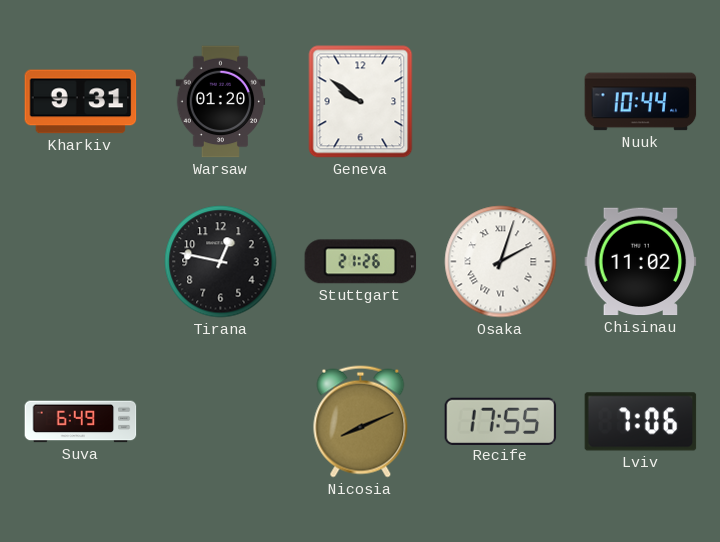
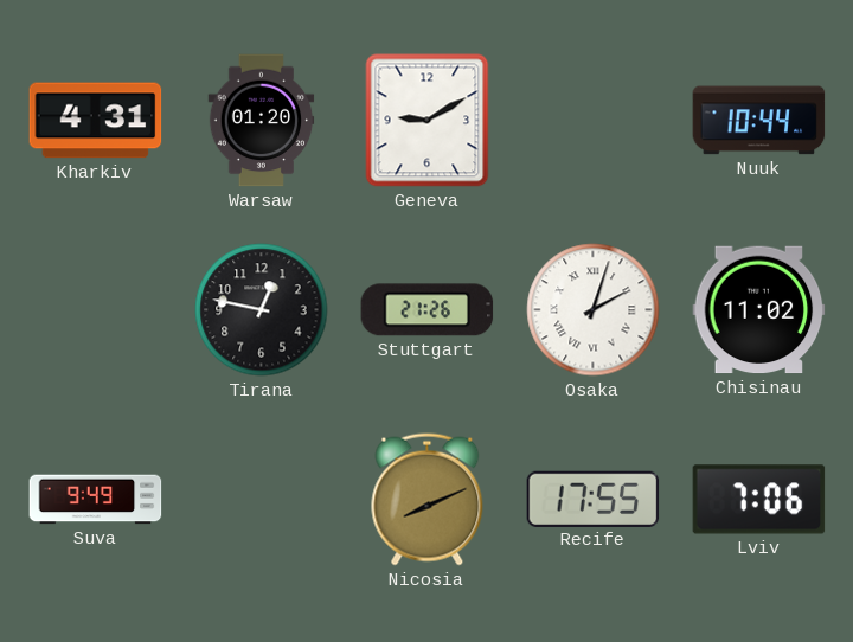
Kharkiv: 9:31 -> 4:31
Geneva: 9:51 -> 9:10
Suva: 6:49 -> 9:49
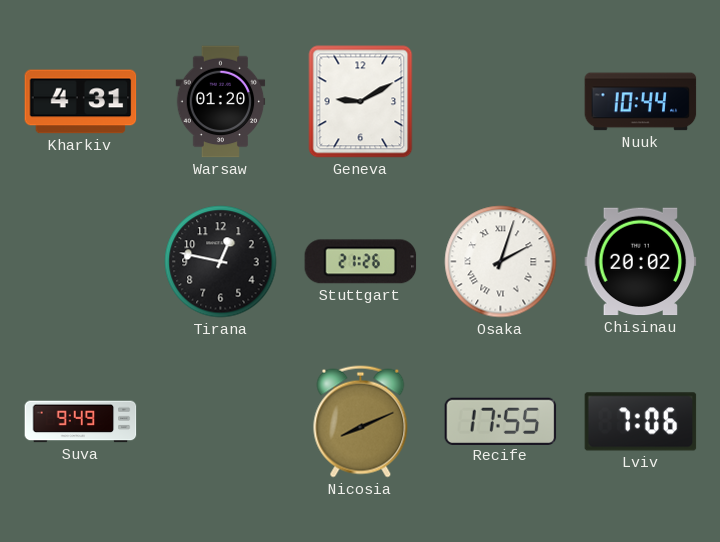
Chisinau: 11:02 -> 20:02
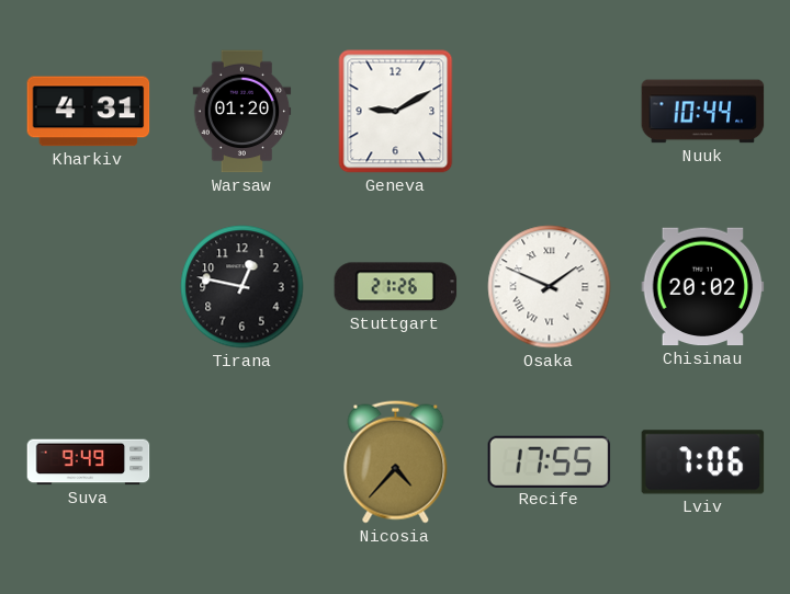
Osaka: 2:03 -> 1:49
Nicosia: 8:11 -> 4:37
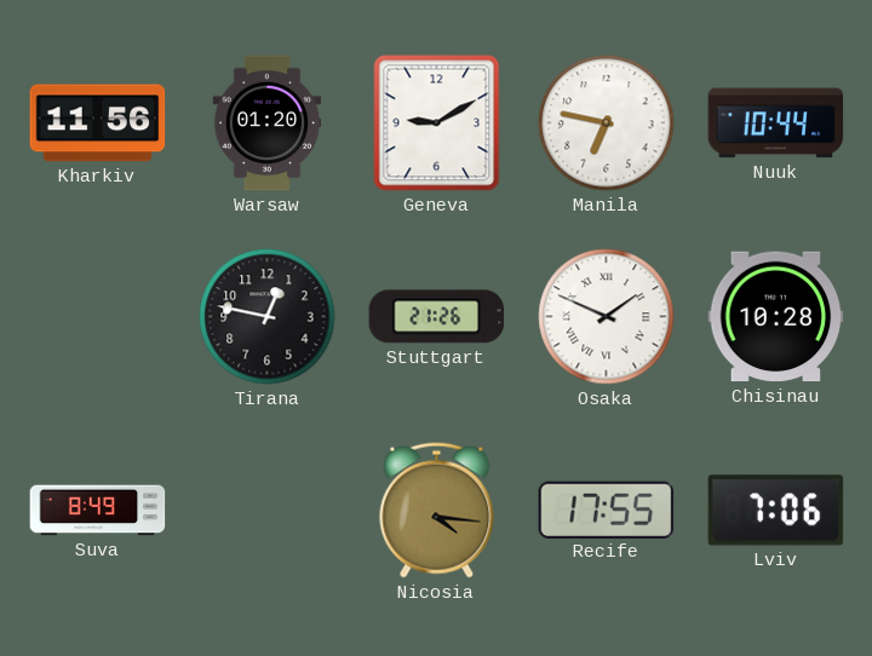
Kharkiv: 4:31 -> 11:56
Manila: none -> 6:47
Chisinau: 20:02 -> 10:28
Suva: 9:49 -> 8:49
Nicosia: 4:37 -> 4:16
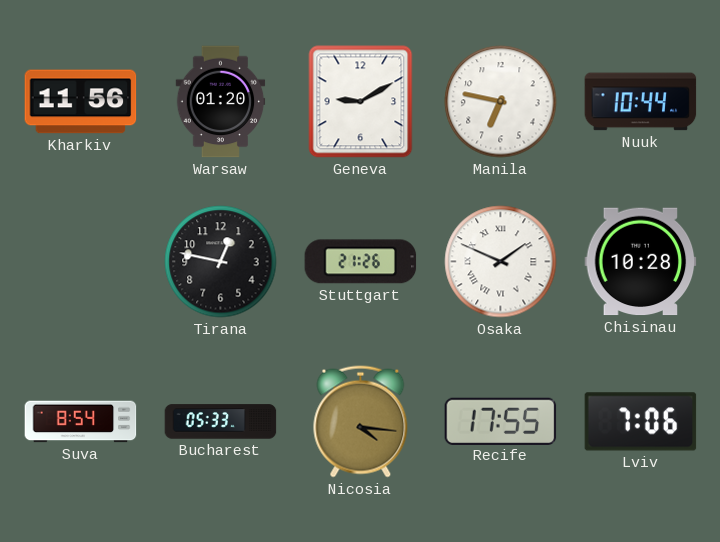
Suva: 8:49 -> 8:54
Bucharest: none -> 05:33
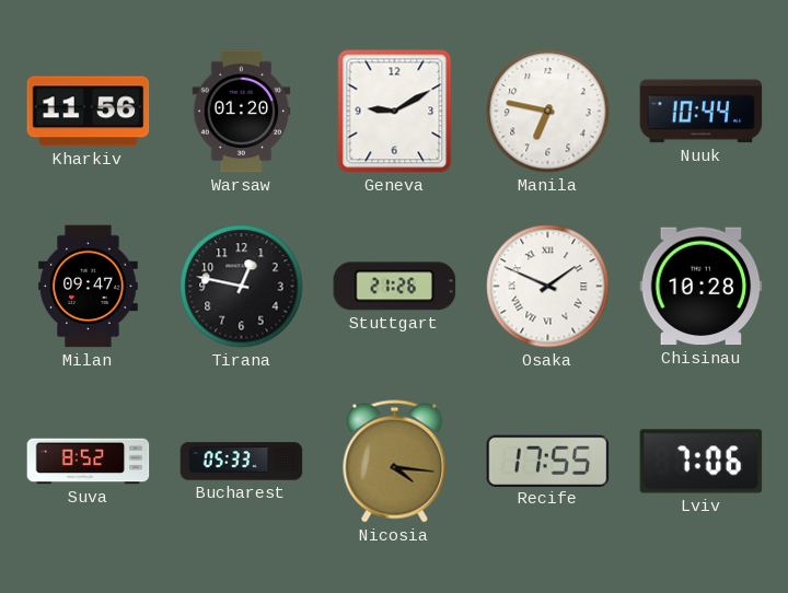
Milan: none -> 09:47
Suva: 8:54 -> 8:52
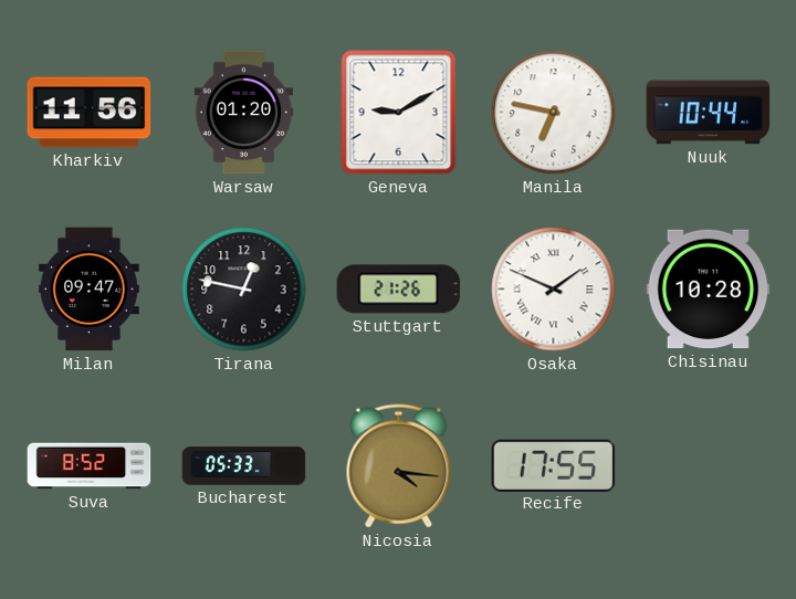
Lviv: 7:06 -> none
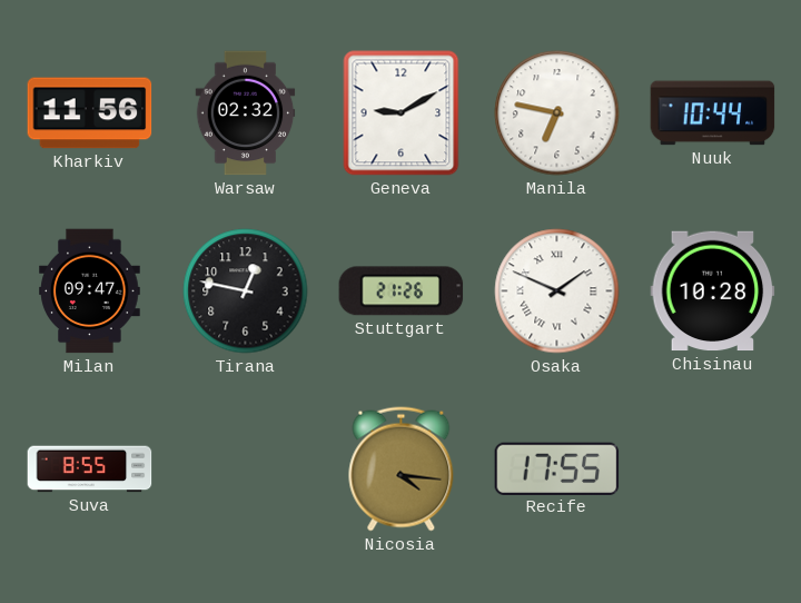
Warsaw: 01:20 -> 02:32
Suva: 8:52 -> 8:55
Bucharest: 05:33 -> none
